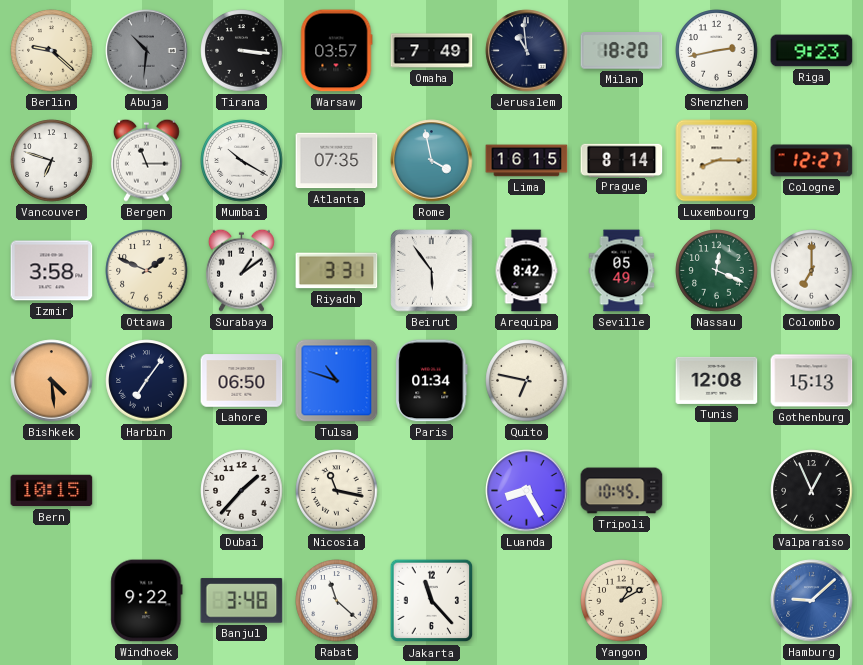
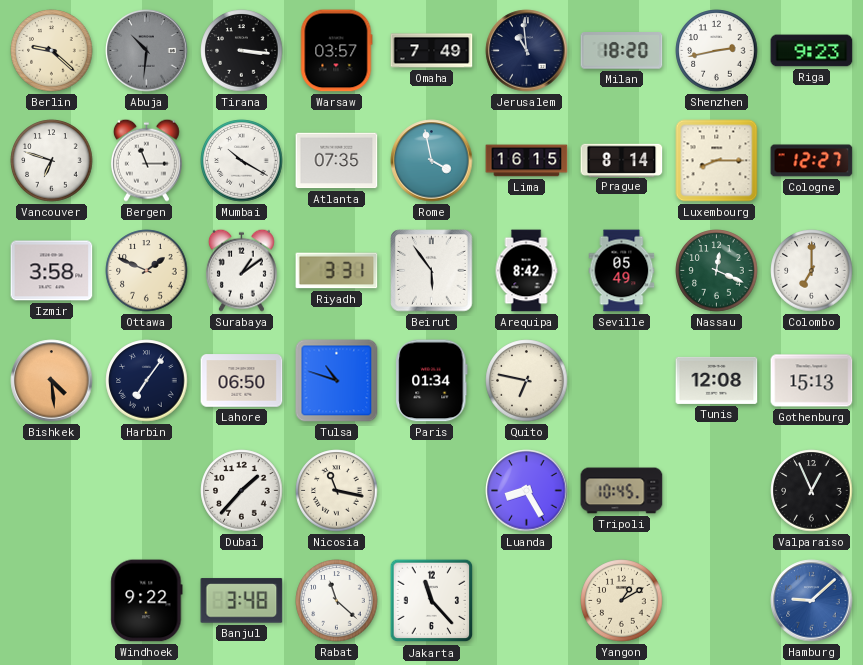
Bern: 10:15 -> none
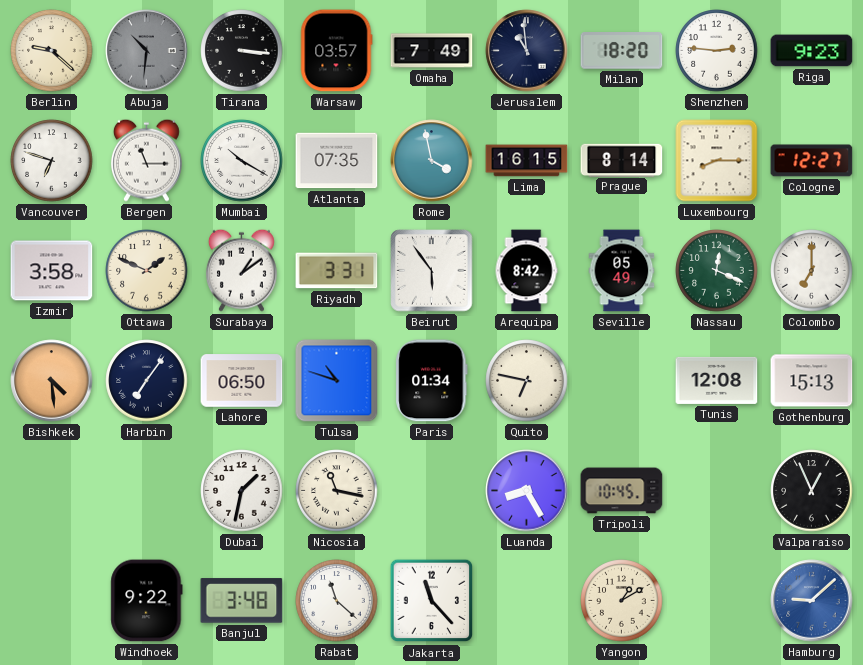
Shenzhen: 2:43 -> 2:46
Dubai: 1:37 -> 1:32
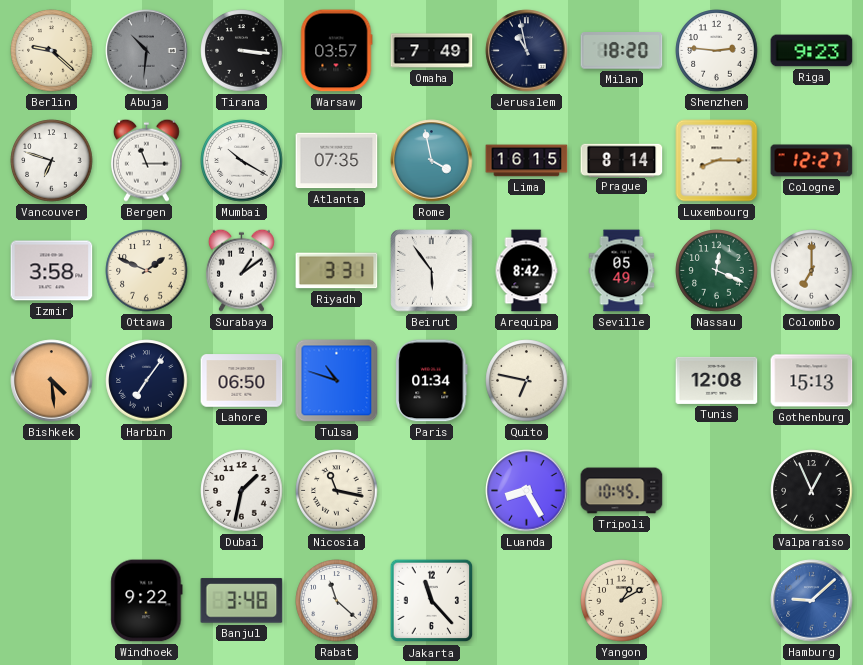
Jerusalem: 10:59 -> 10:58
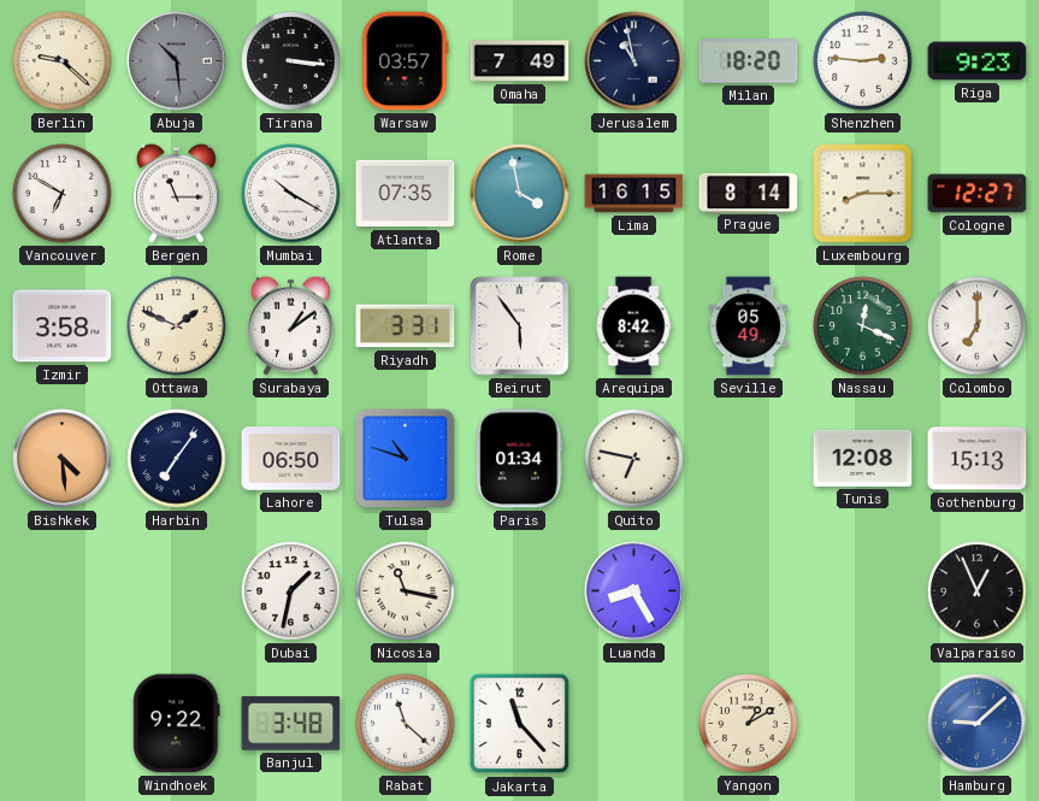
Abuja: 10:31 -> 10:29
Vancouver: 6:48 -> 6:50
Tripoli: 10:45 -> none
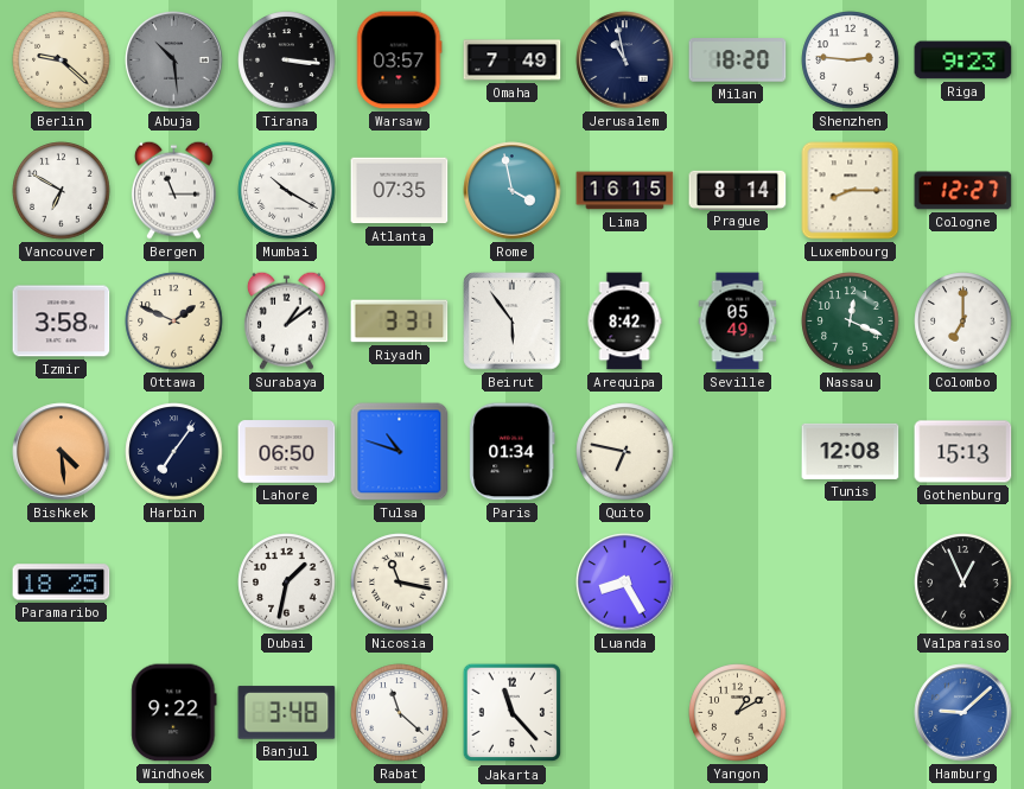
Paramaribo: none -> 18:25
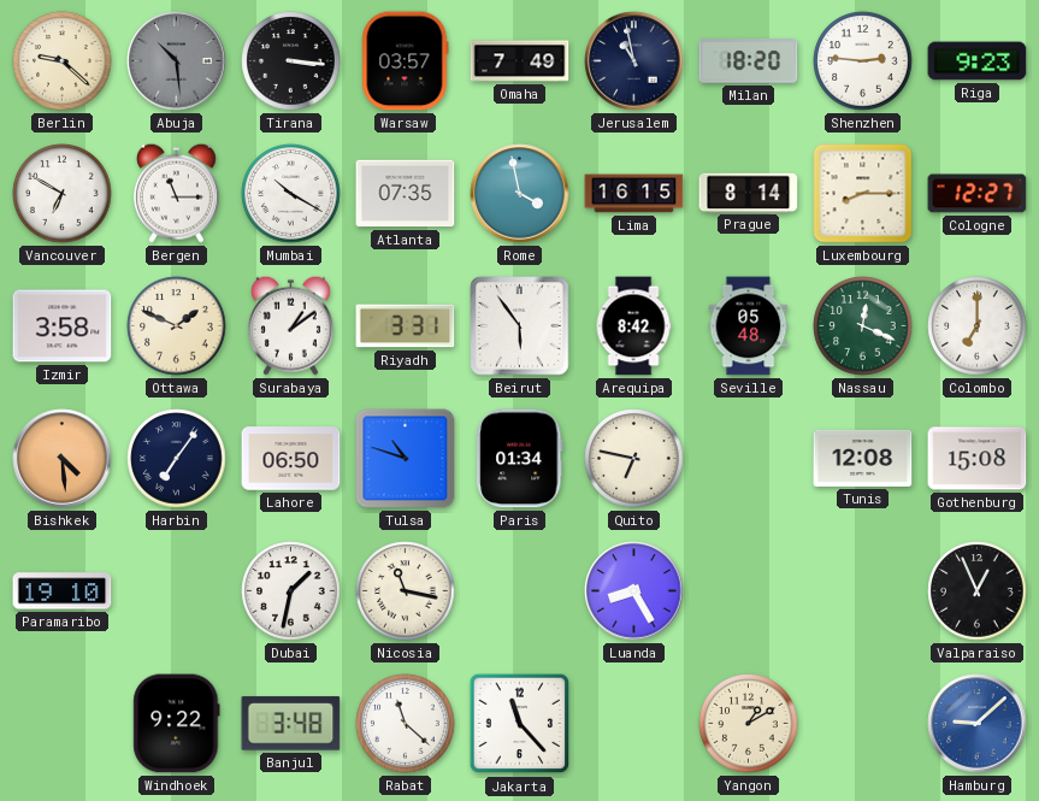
Seville: 05:49 -> 05:48
Gothenburg: 15:13 -> 15:08
Paramaribo: 18:25 -> 19:10
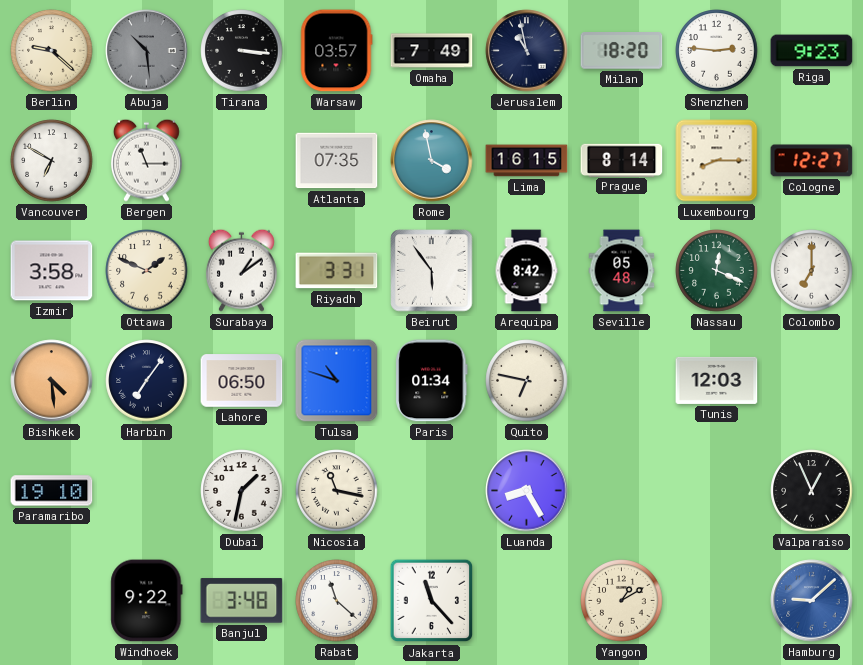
Mumbai: 10:20 -> none
Tunis: 12:08 -> 12:03
Gothenburg: 15:08 -> none
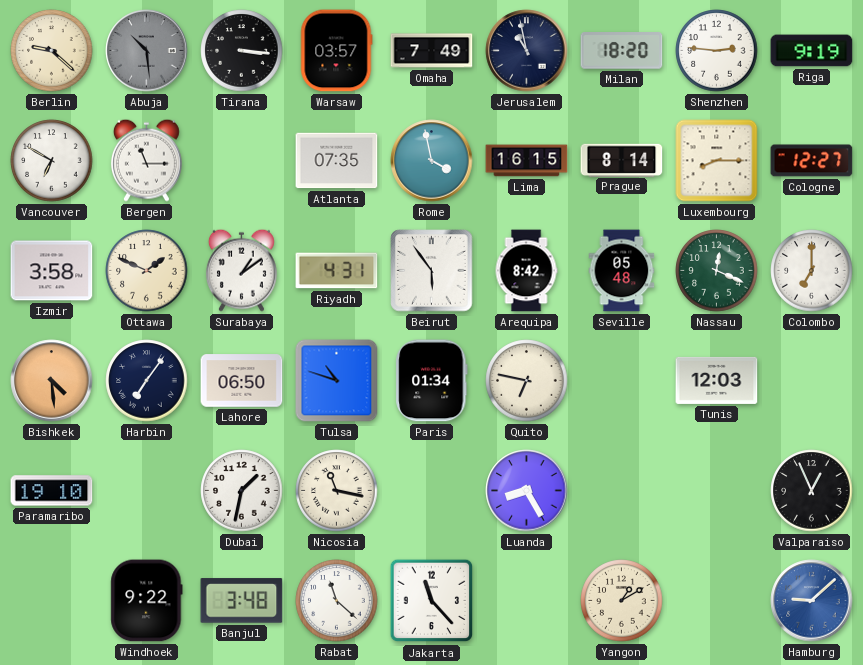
Riga: 9:23 -> 9:19
Riyadh: 3:31 -> 4:31
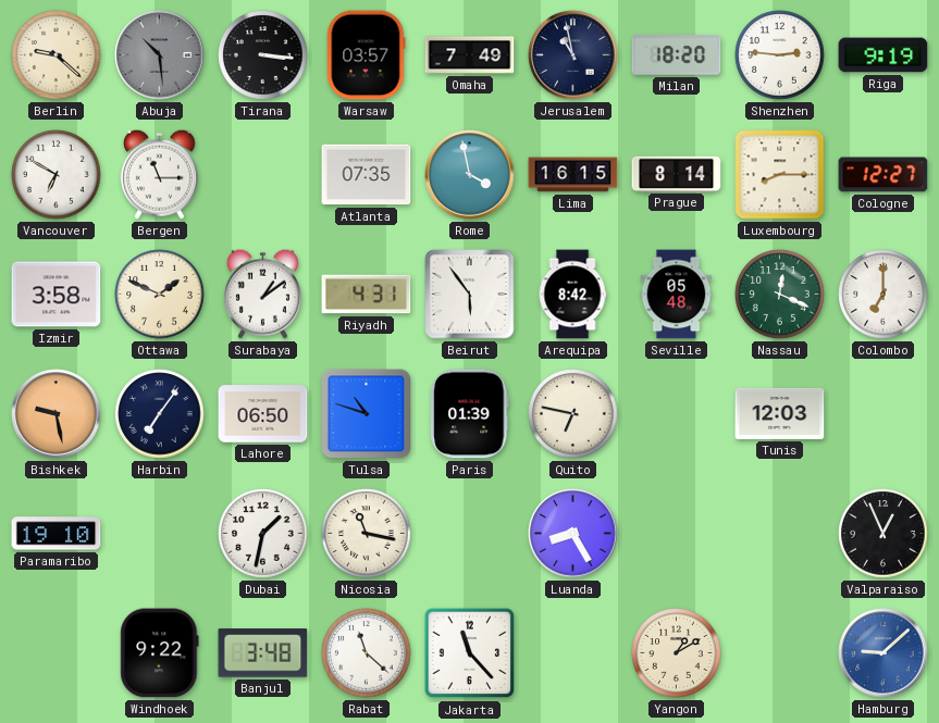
Bishkek: 4:29 -> 9:28
Paris: 01:34 -> 01:39
